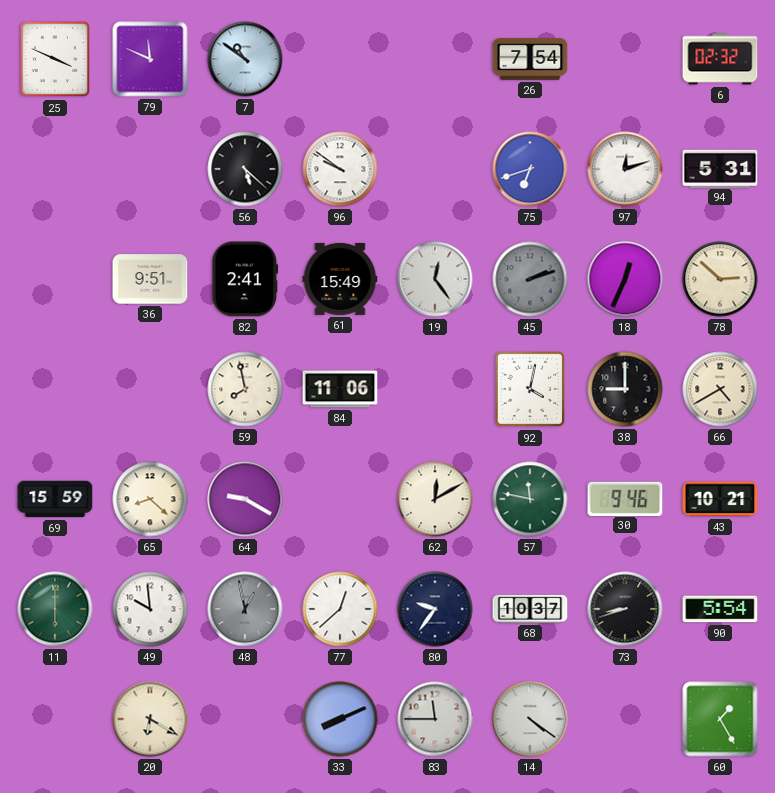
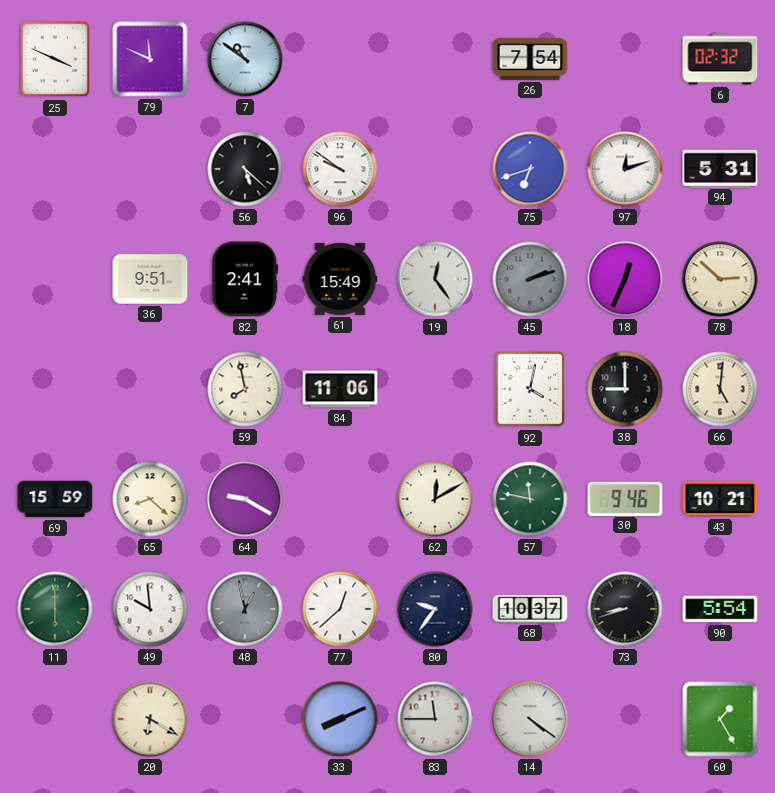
66: 4:40 -> 5:01
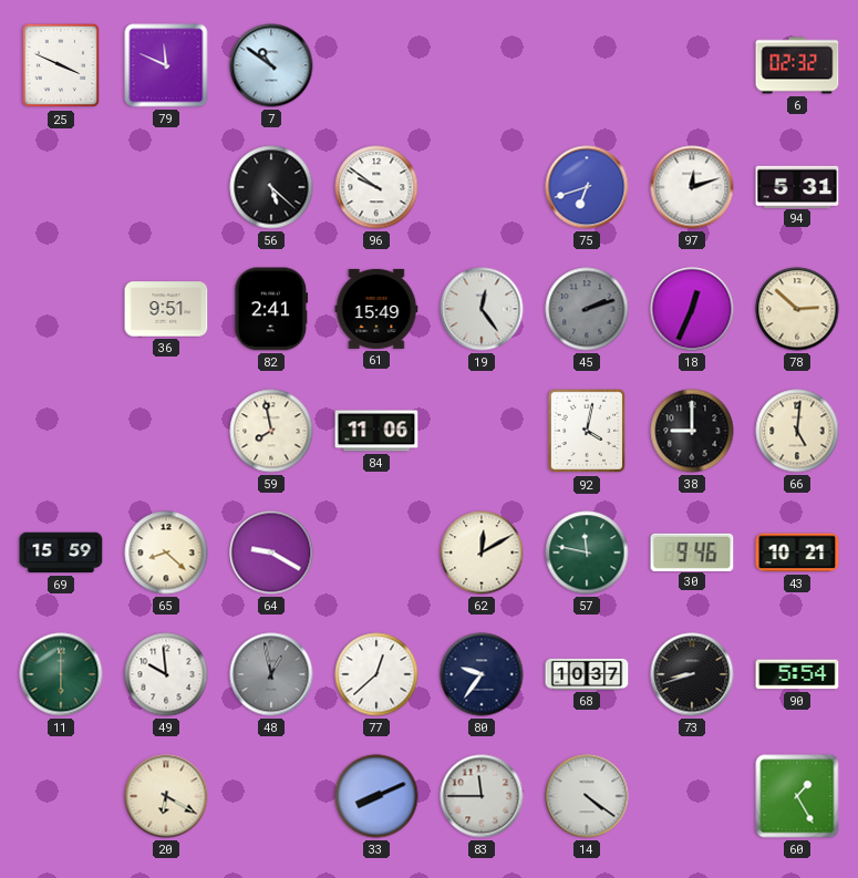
26: 7:54 -> none
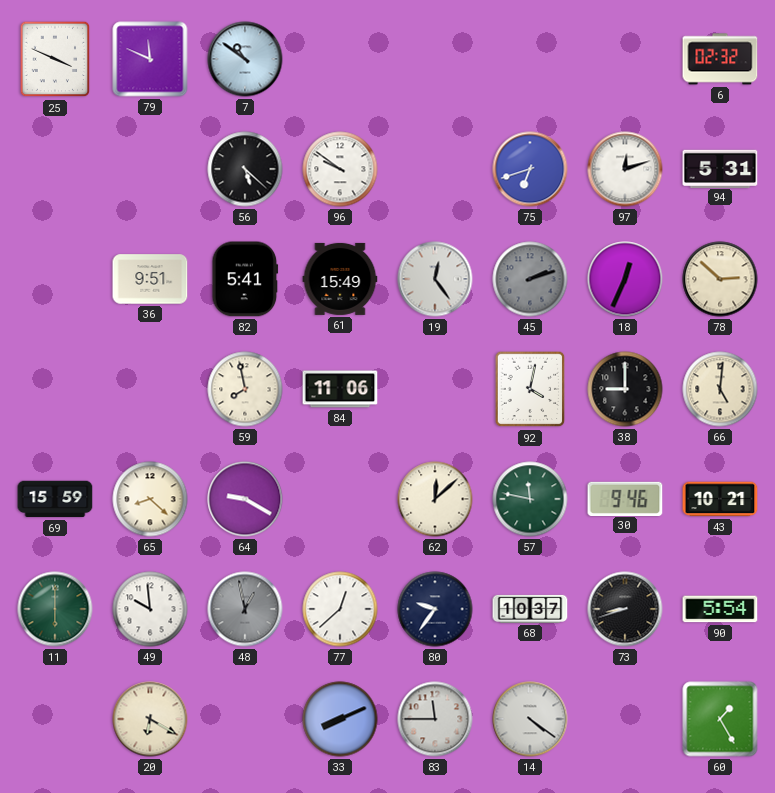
82: 2:41 -> 5:41
62: 12:10 -> 12:08
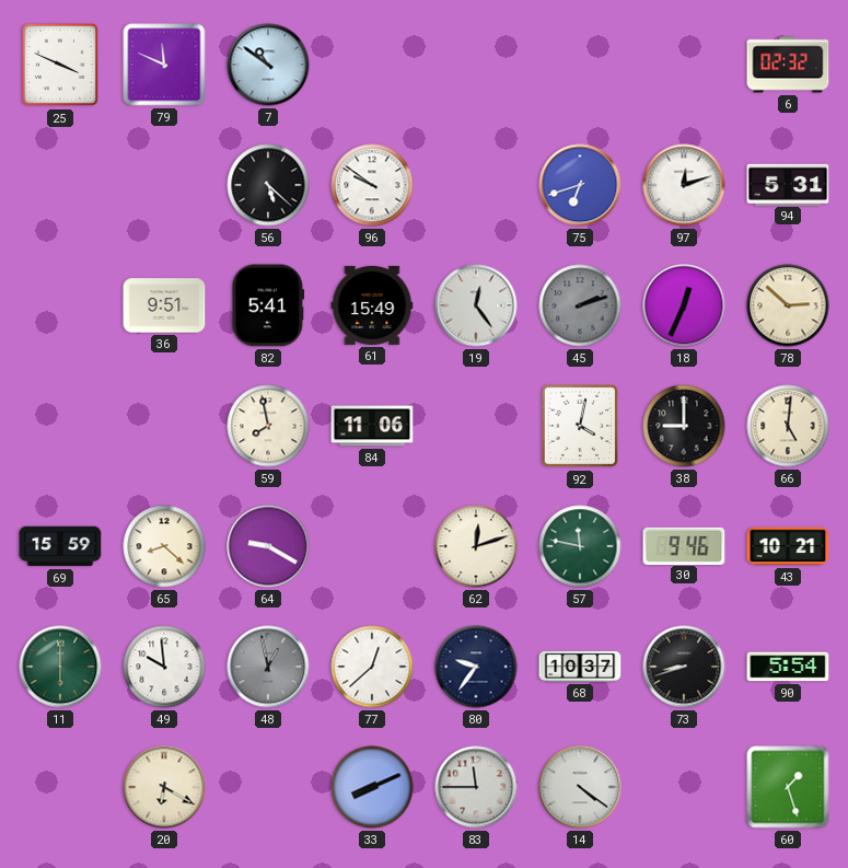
62: 12:08 -> 12:12
60: 1:25 -> 1:27
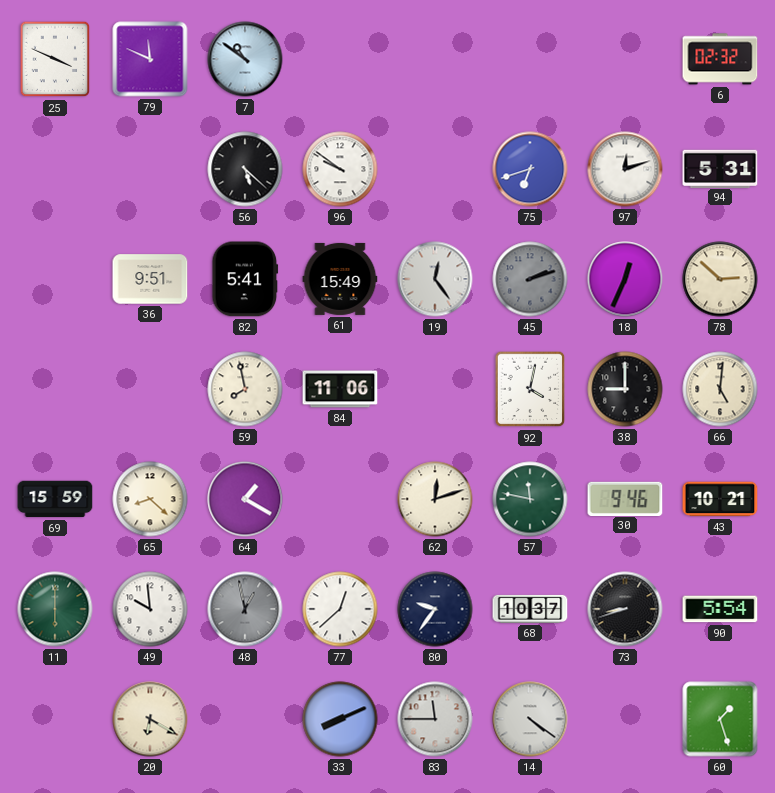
64: 9:20 -> 1:20
